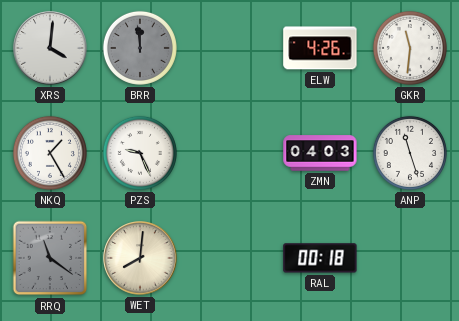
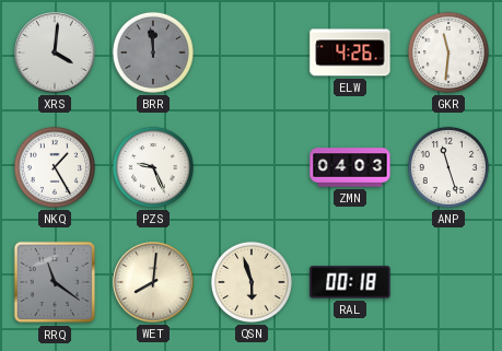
QSN: none -> 5:57
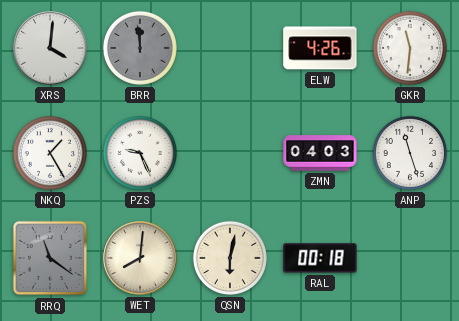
QSN: 5:57 -> 6:02
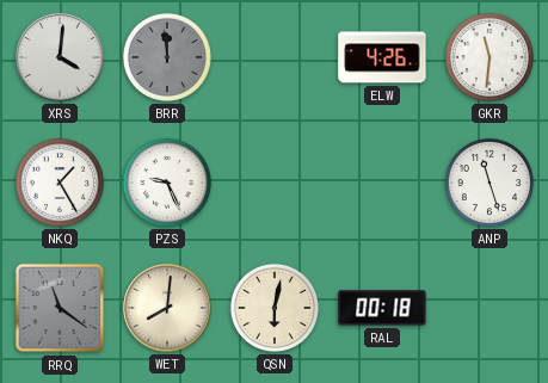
ZMN: 04:03 -> none
